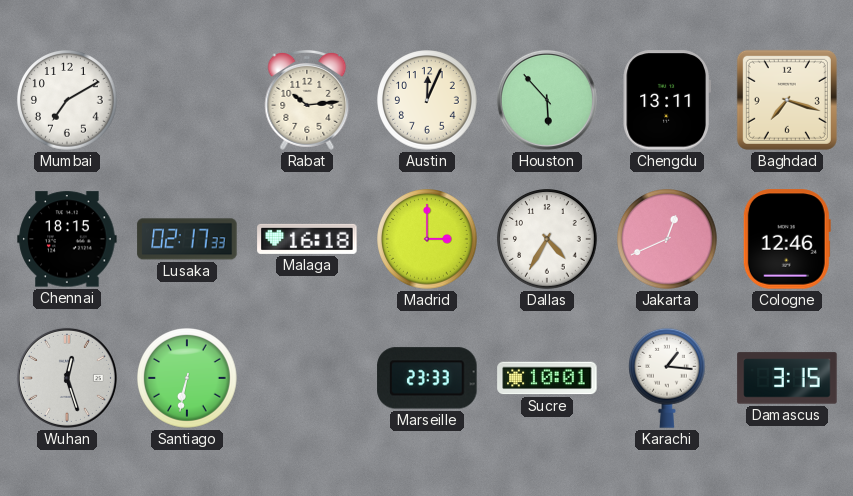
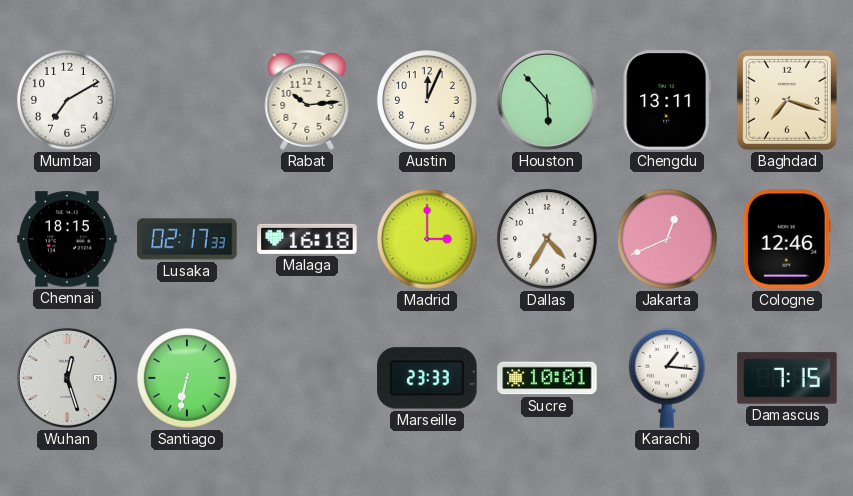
Damascus: 3:15 -> 7:15
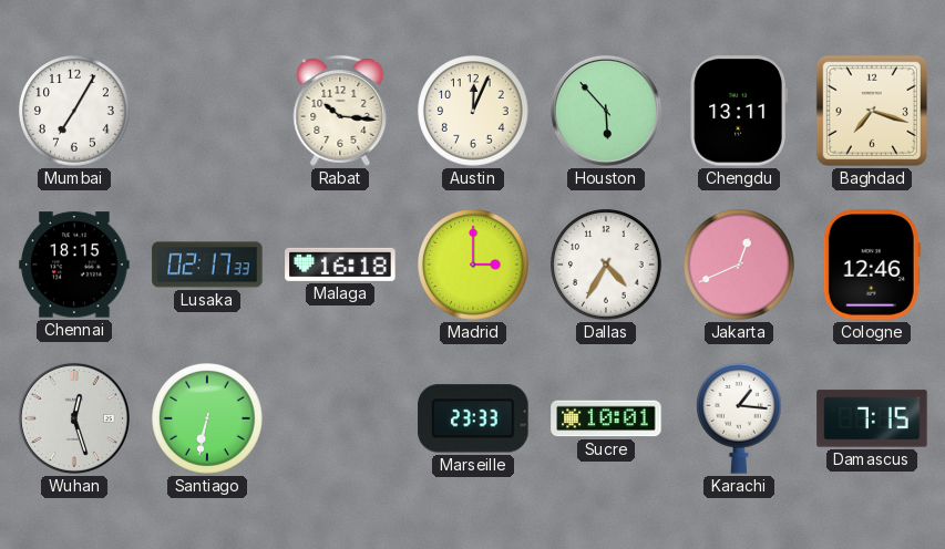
Mumbai: 7:10 -> 7:05
Rabat: 10:14 -> 10:16
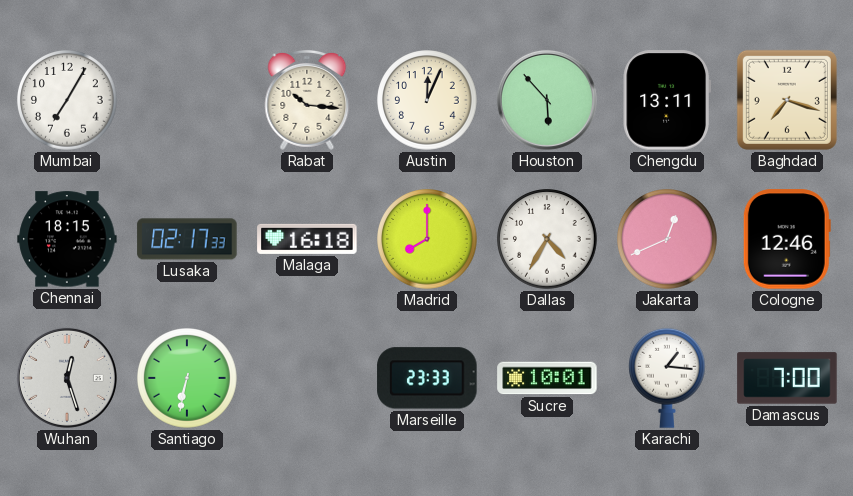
Madrid: 3:00 -> 8:00
Damascus: 7:15 -> 7:00
